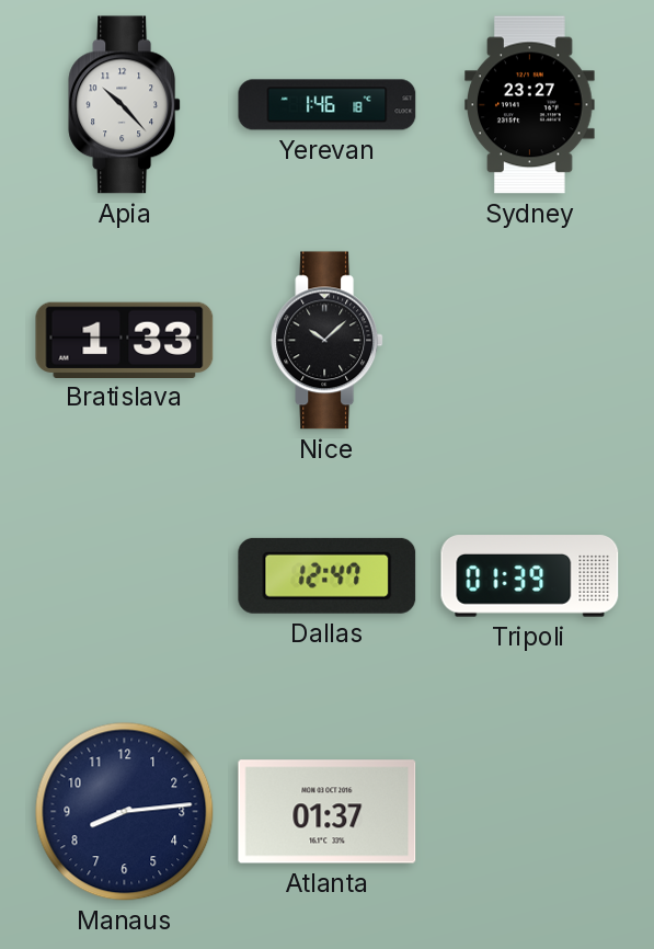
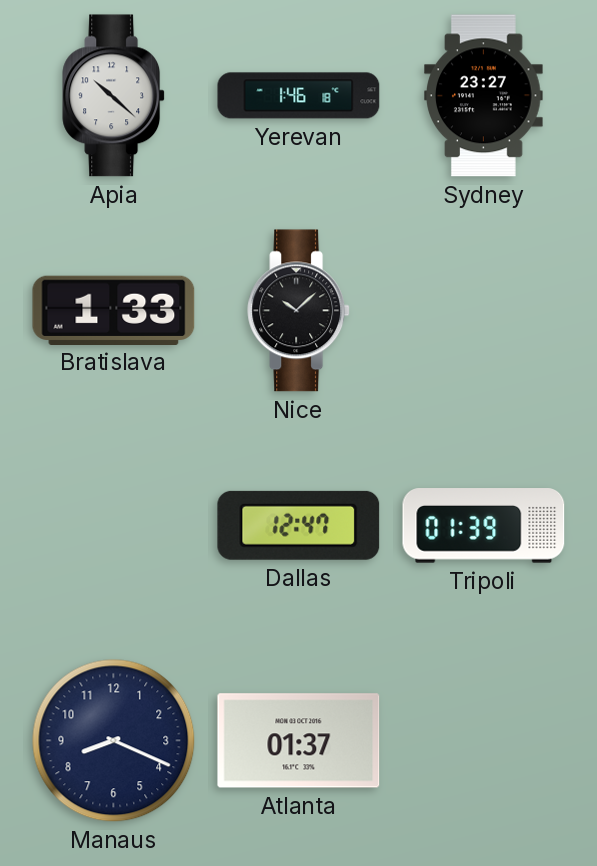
Apia: 10:23 -> 10:22
Manaus: 8:14 -> 8:19
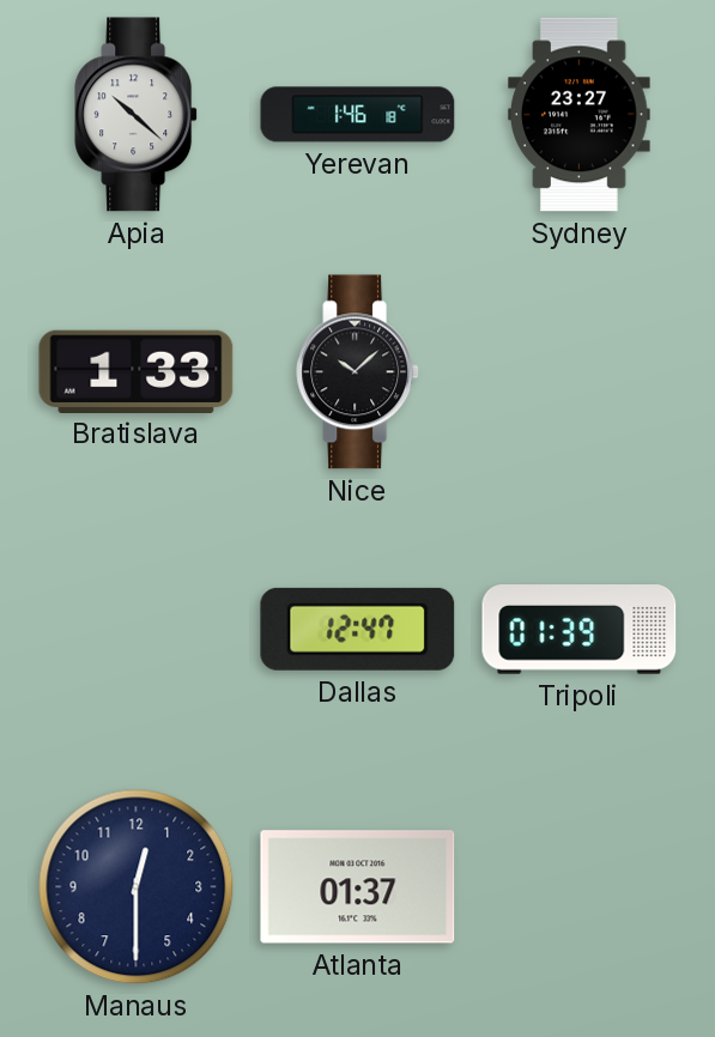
Manaus: 8:19 -> 12:30
